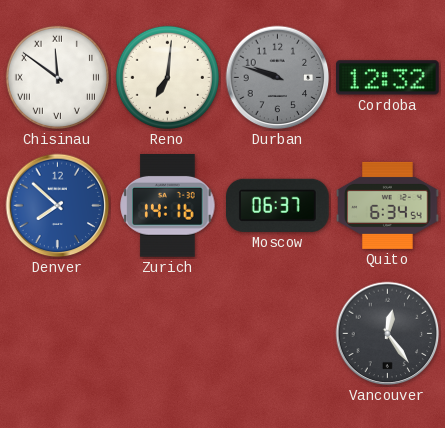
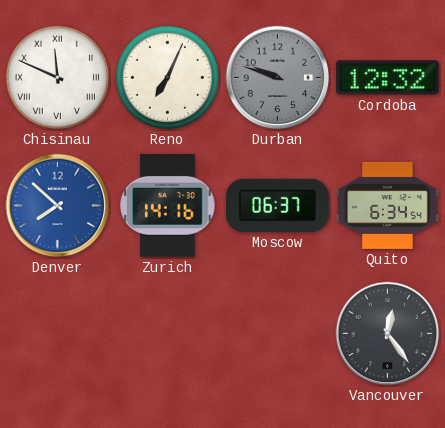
Chisinau: 11:51 -> 11:49
Reno: 7:01 -> 7:04
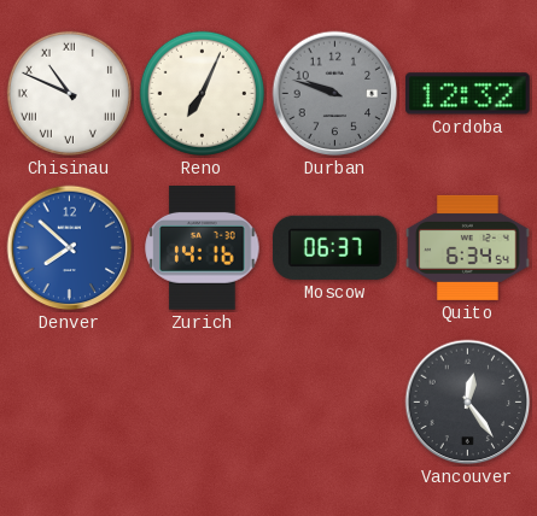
Chisinau: 11:49 -> 10:49
